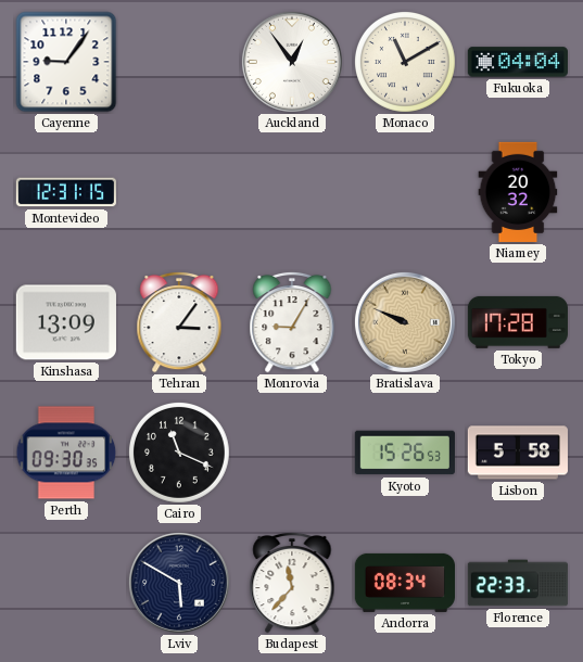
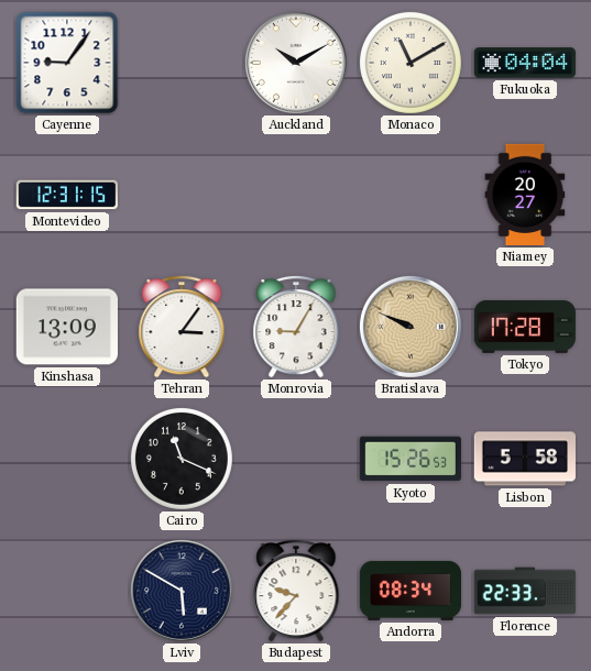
Auckland: 12:54 -> 10:10
Niamey: 20:32 -> 20:27
Perth: 09:30 -> none
Budapest: 11:37 -> 9:37
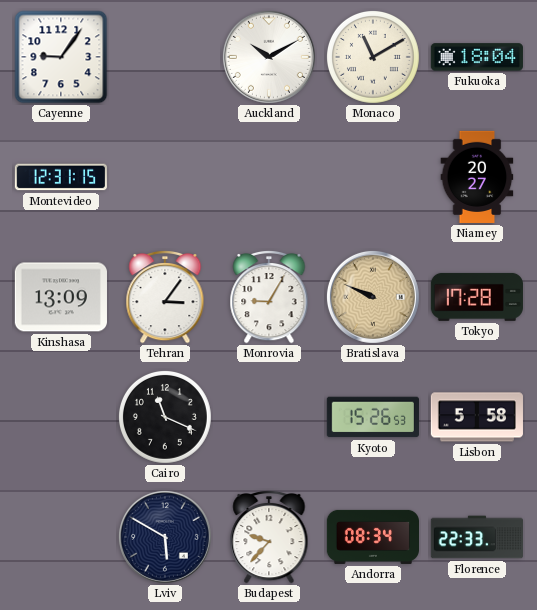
Fukuoka: 04:04 -> 18:04
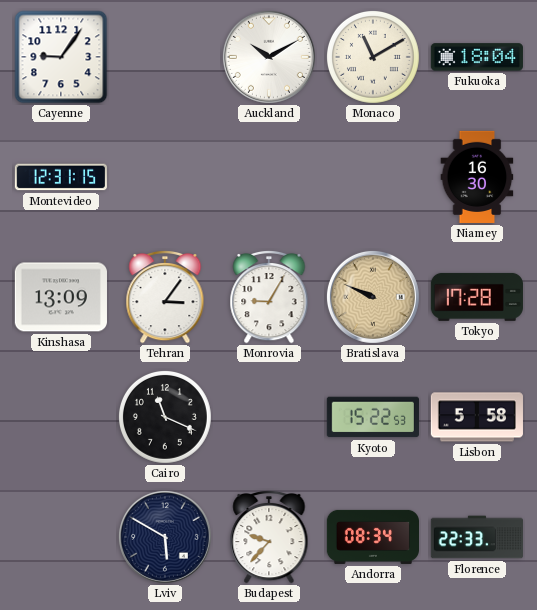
Niamey: 20:27 -> 16:30
Kyoto: 15:26 -> 15:22
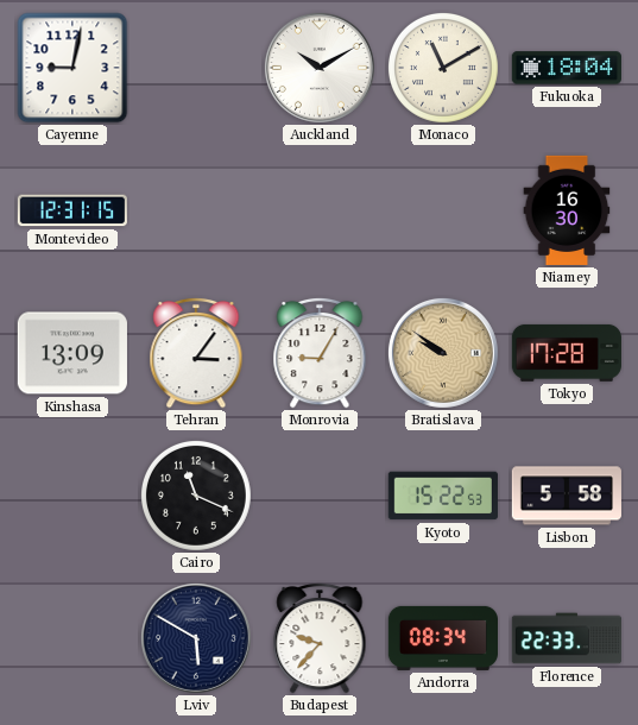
Cayenne: 9:06 -> 9:02
Bratislava: 9:49 -> 9:51
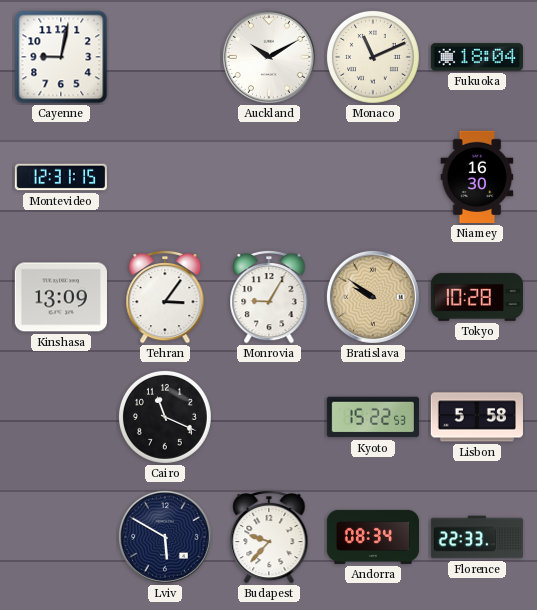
Monaco: 11:10 -> 11:11
Tokyo: 17:28 -> 10:28
